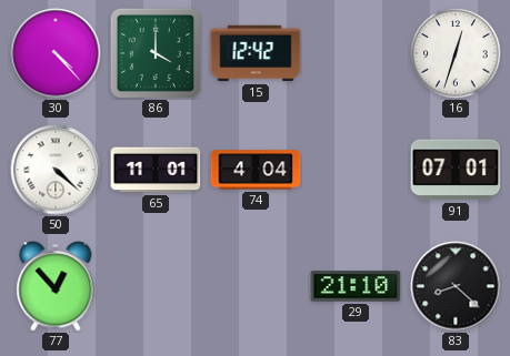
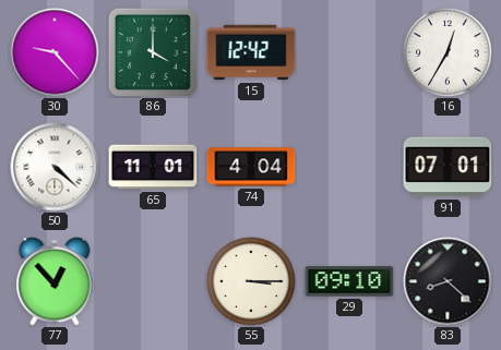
30: 4:23 -> 9:23
16: 12:33 -> 12:35
55: none -> 3:15
29: 21:10 -> 09:10
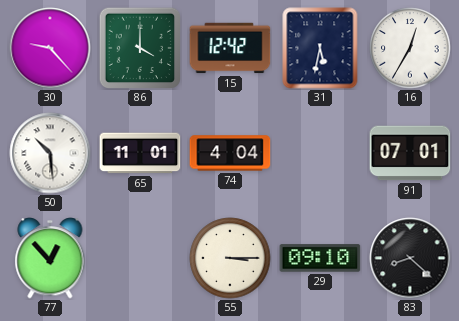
31: none -> 5:32
50: 4:22 -> 10:29
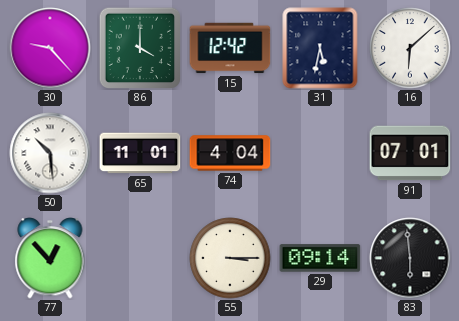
16: 12:35 -> 6:08
29: 09:10 -> 09:14
83: 8:22 -> 5:59
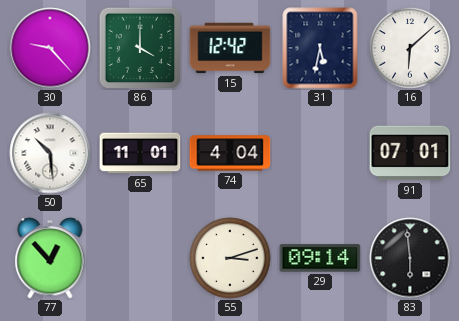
55: 3:15 -> 3:12
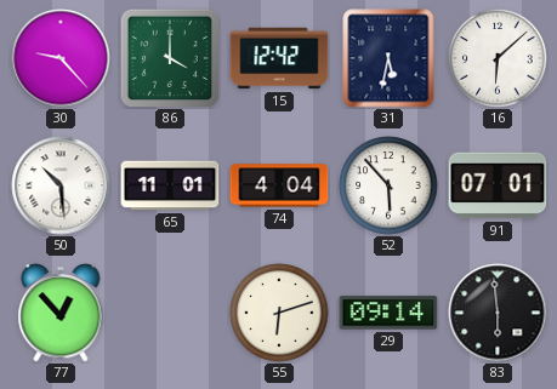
52: none -> 5:53
55: 3:12 -> 6:12
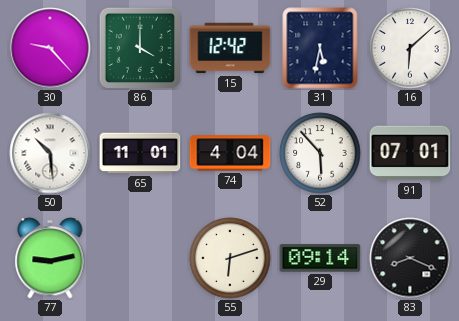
77: 12:53 -> 9:13
83: 5:59 -> 8:19
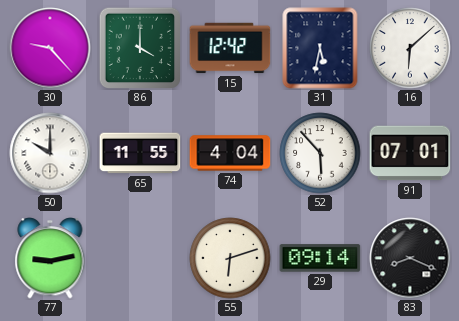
50: 10:29 -> 10:00
65: 11:01 -> 11:55
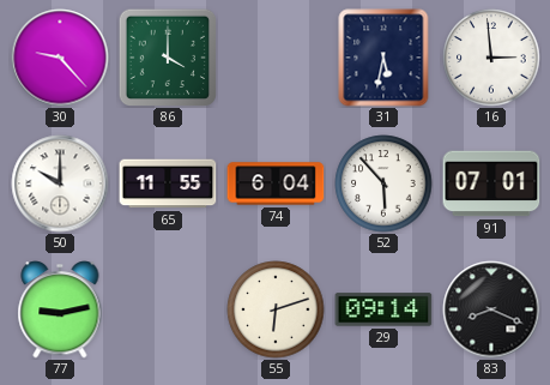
15: 12:42 -> none
16: 6:08 -> 2:59
74: 4:04 -> 6:04
